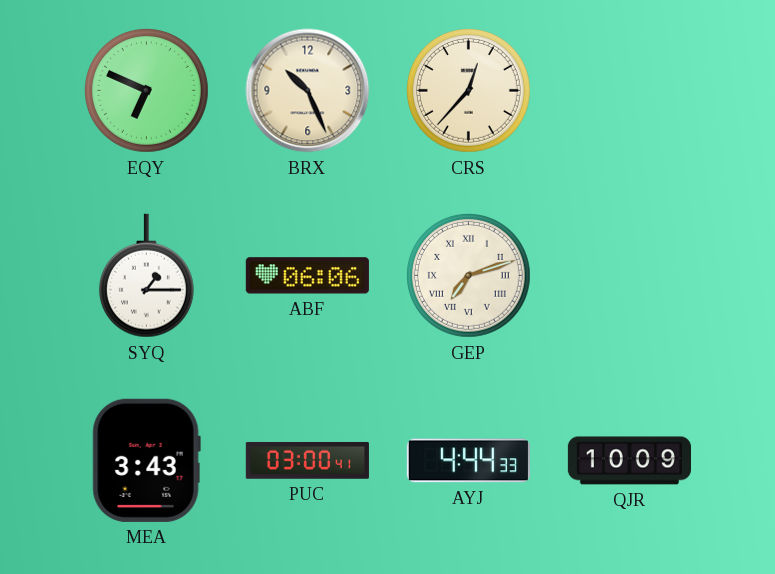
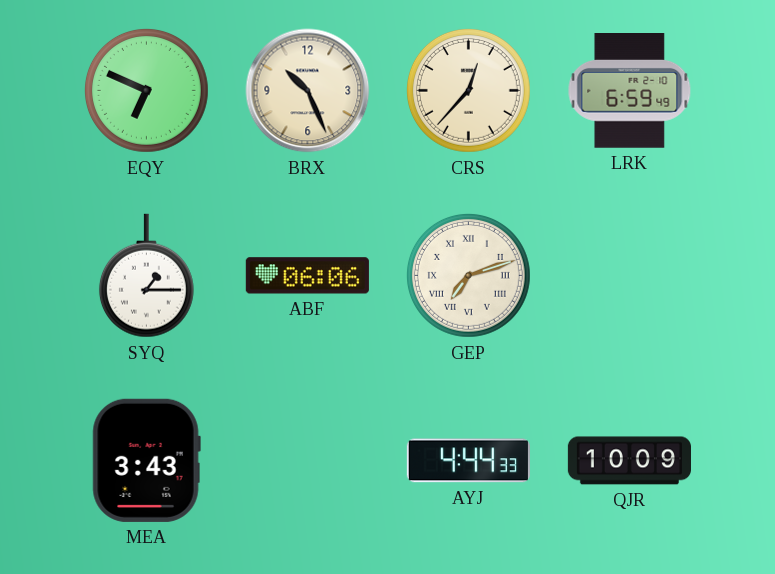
LRK: none -> 6:59
PUC: 03:00 -> none
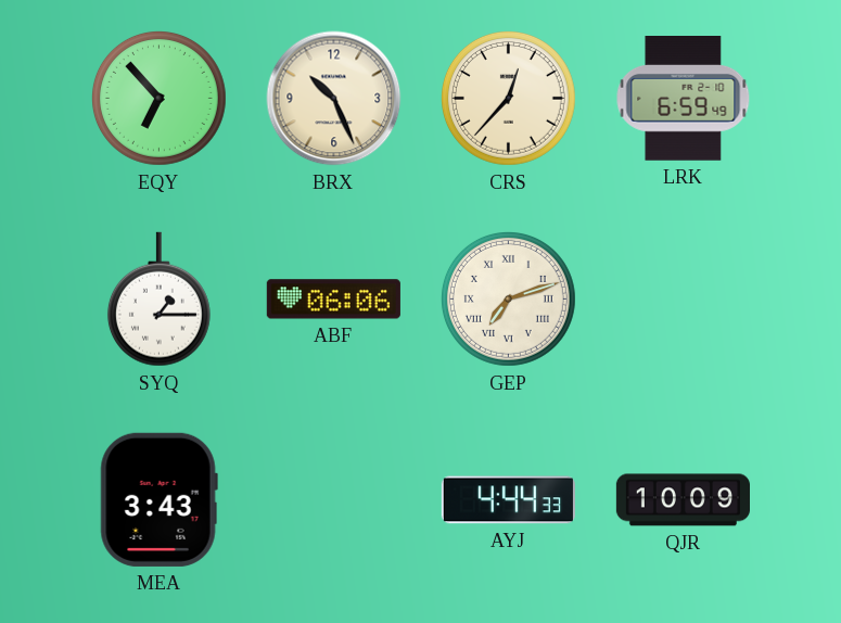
EQY: 6:49 -> 6:53
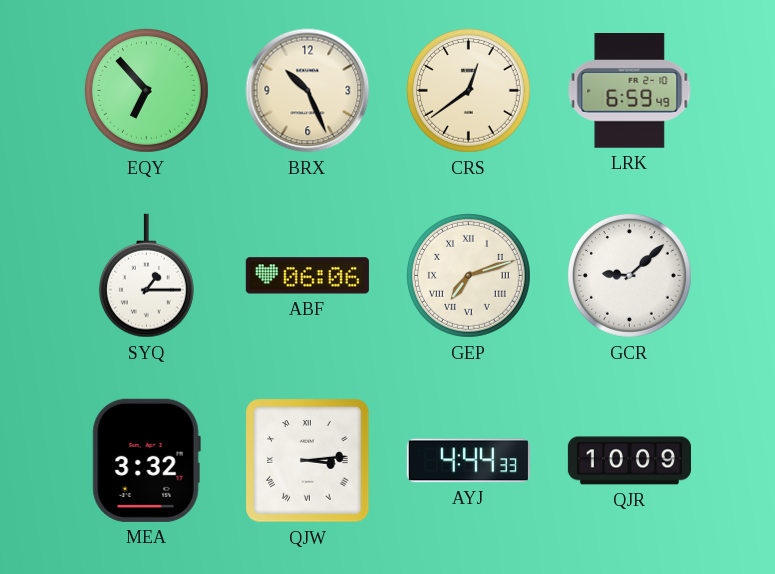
CRS: 12:37 -> 12:39
GCR: none -> 9:08
MEA: 3:43 -> 3:32
QJW: none -> 3:14
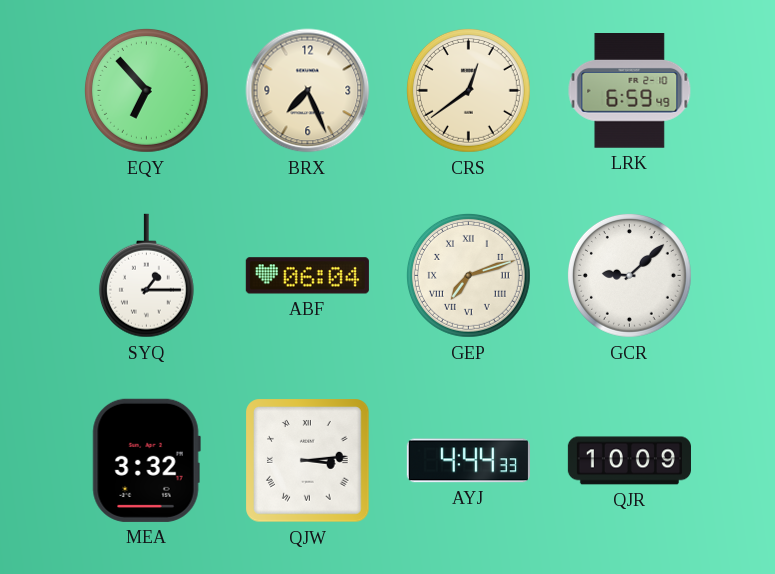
BRX: 10:26 -> 7:26
ABF: 06:06 -> 06:04
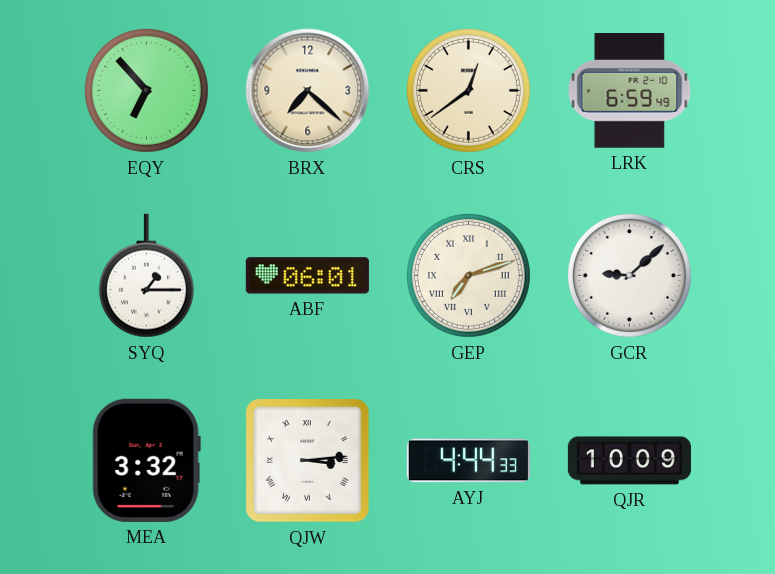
BRX: 7:26 -> 7:22
ABF: 06:04 -> 06:01
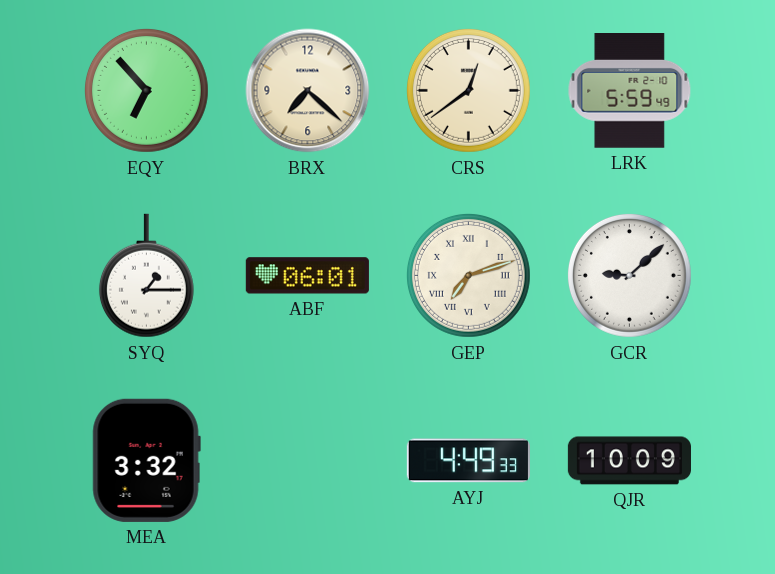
LRK: 6:59 -> 5:59
QJW: 3:14 -> none
AYJ: 4:44 -> 4:49
